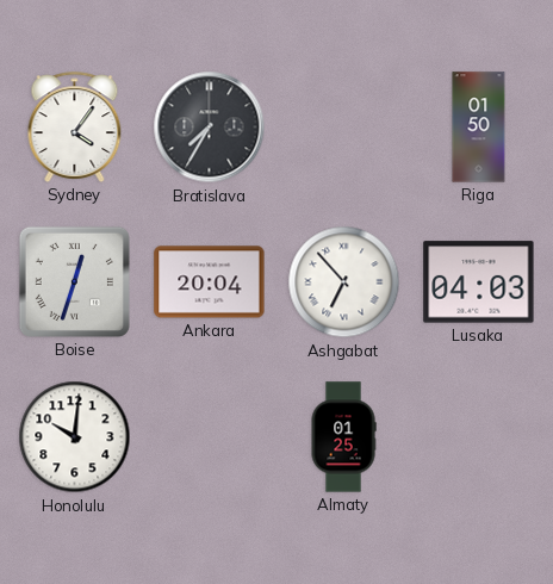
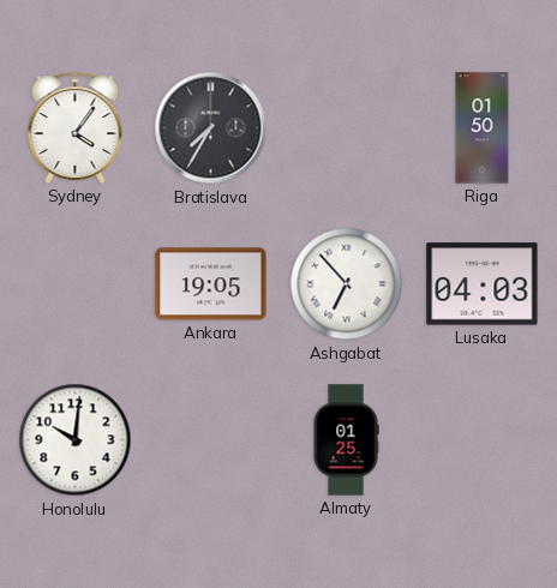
Boise: 12:33 -> none
Ankara: 20:04 -> 19:05
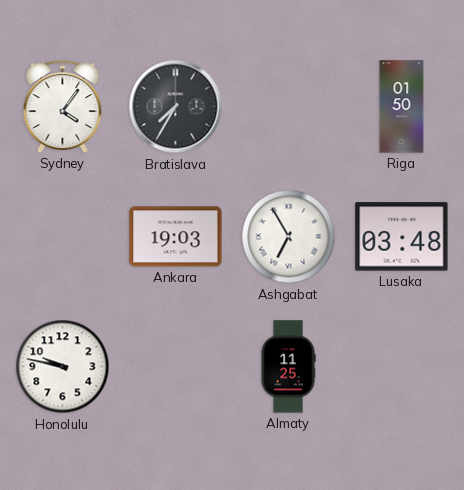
Ankara: 19:05 -> 19:03
Ashgabat: 6:53 -> 6:55
Lusaka: 04:03 -> 03:48
Honolulu: 10:01 -> 9:47
Almaty: 01:25 -> 11:25
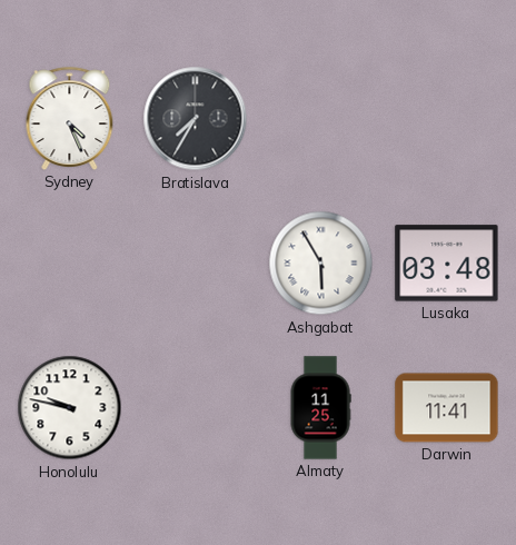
Sydney: 4:06 -> 4:26
Riga: 01:50 -> none
Ankara: 19:03 -> none
Ashgabat: 6:55 -> 5:55
Darwin: none -> 11:41
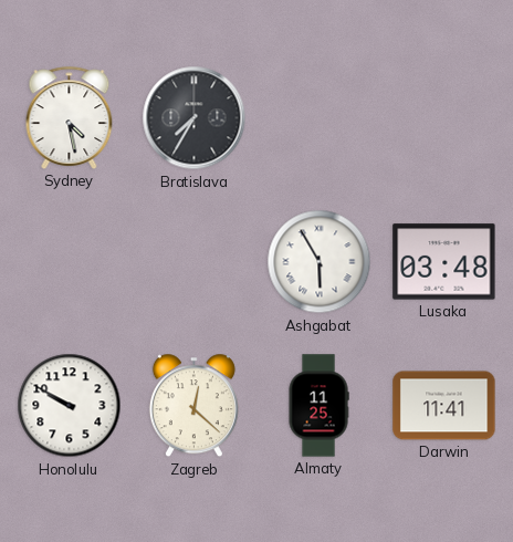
Sydney: 4:26 -> 4:28
Honolulu: 9:47 -> 9:50
Zagreb: none -> 12:22
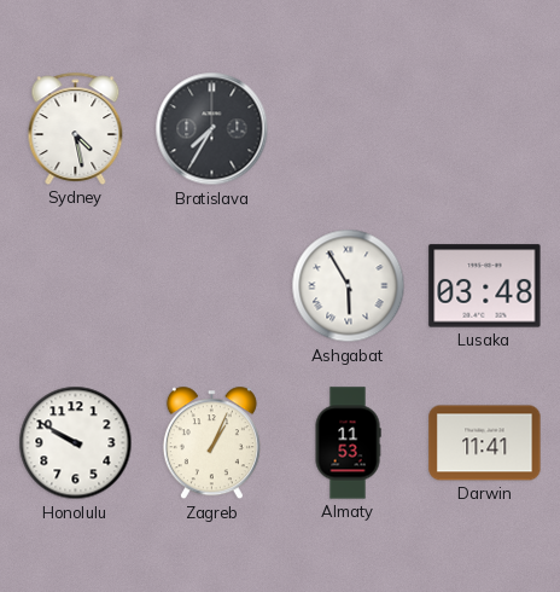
Zagreb: 12:22 -> 1:04
Almaty: 11:25 -> 11:53
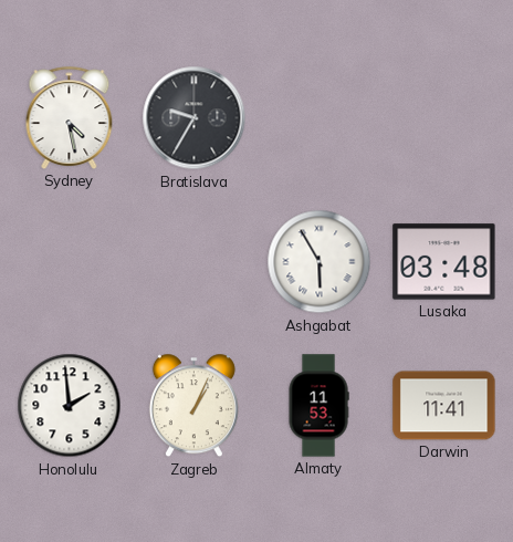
Bratislava: 7:35 -> 9:35
Honolulu: 9:50 -> 1:59
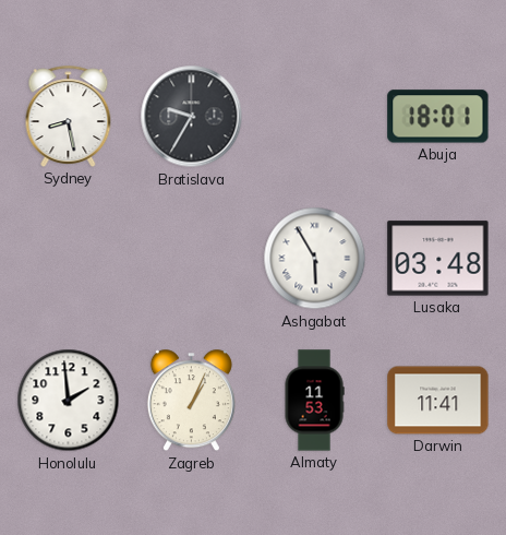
Sydney: 4:28 -> 8:28
Abuja: none -> 18:01
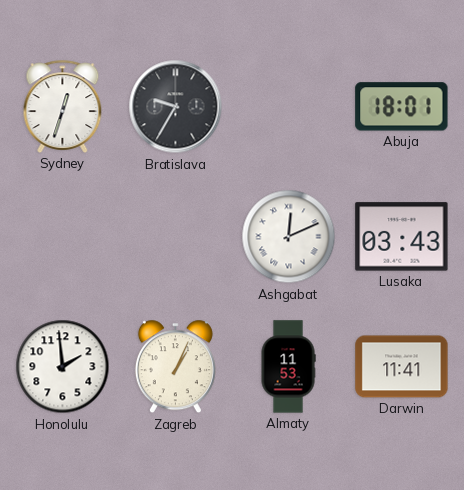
Sydney: 8:28 -> 12:33
Ashgabat: 5:55 -> 12:11
Lusaka: 03:48 -> 03:43
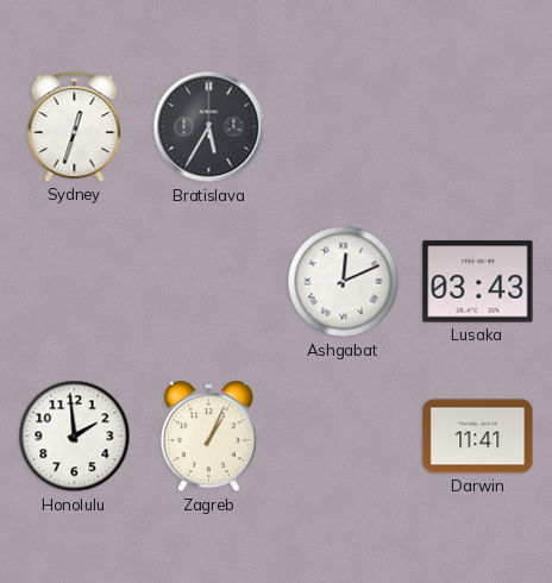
Bratislava: 9:35 -> 5:35
Abuja: 18:01 -> none
Almaty: 11:53 -> none
